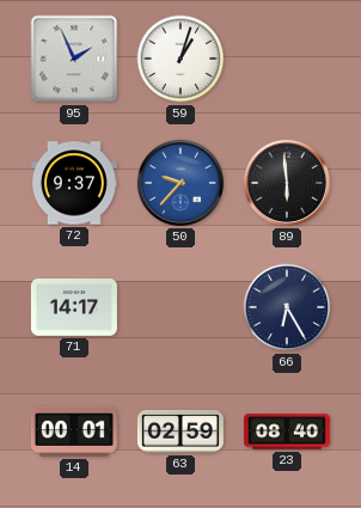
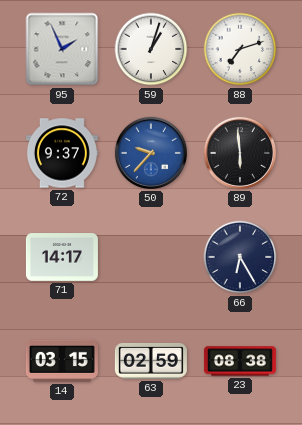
88: none -> 7:12
14: 00:01 -> 03:15
23: 08:40 -> 08:38
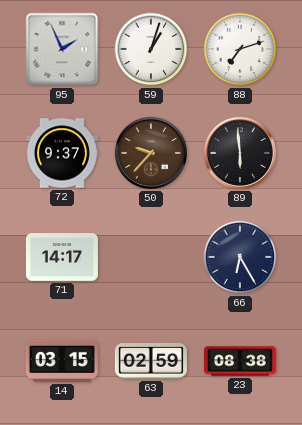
50 dial: blue -> brown
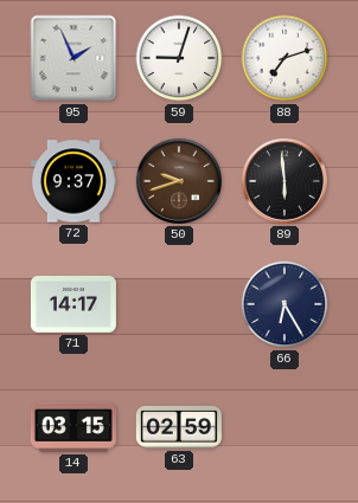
59: 1:03 -> 9:03
50: 9:37 -> 9:42
23: 08:38 -> none
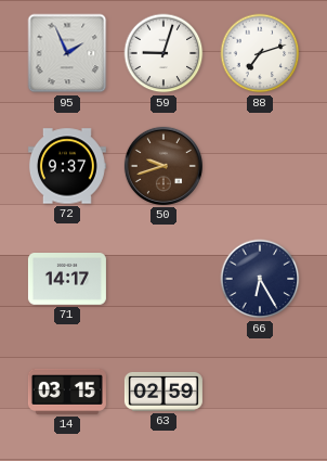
89: 5:59 -> none
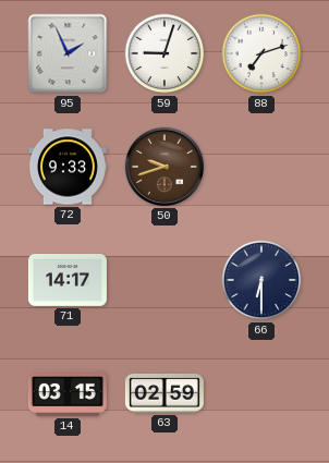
72: 9:37 -> 9:33
66: 6:25 -> 6:30
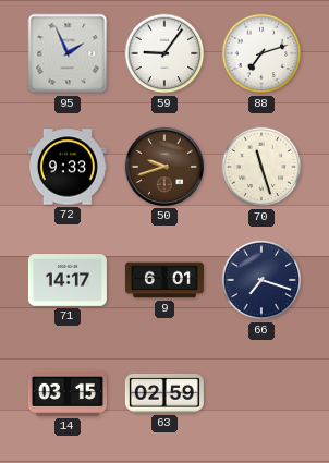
59: 9:03 -> 9:06
70: none -> 11:27
9: none -> 6:01
66: 6:30 -> 7:18
